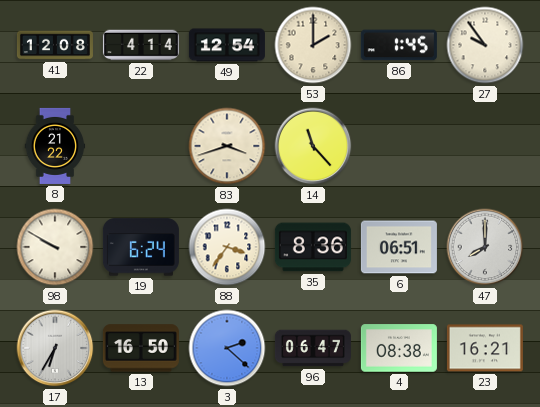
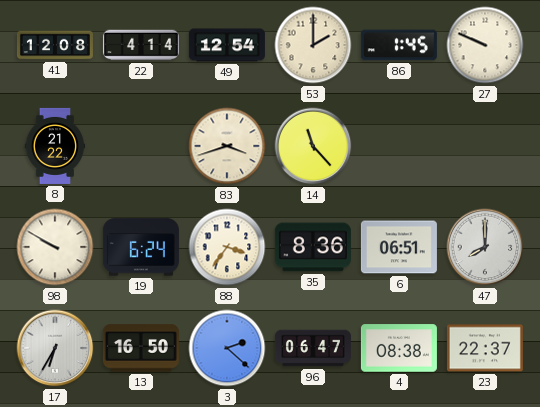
27: 9:54 -> 9:49
23: 16:21 -> 22:37
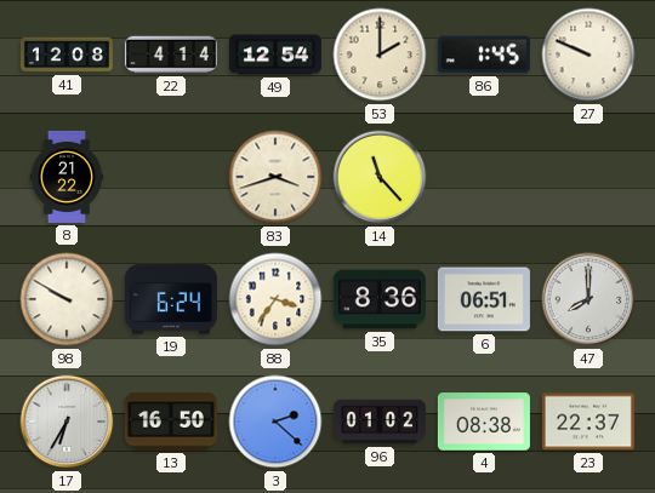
96: 06:47 -> 01:02
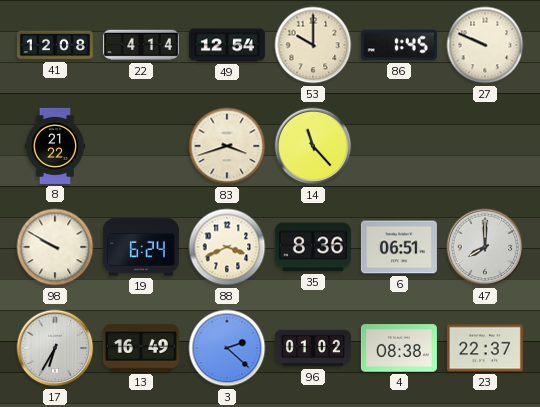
53: 2:00 -> 10:00
88: 3:36 -> 3:41
13: 16:50 -> 16:49
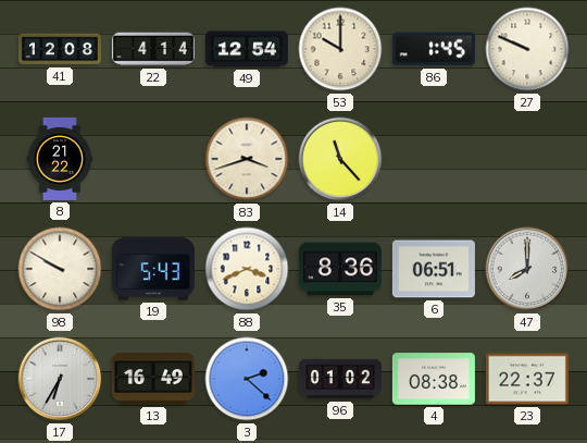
19: 6:24 -> 5:43
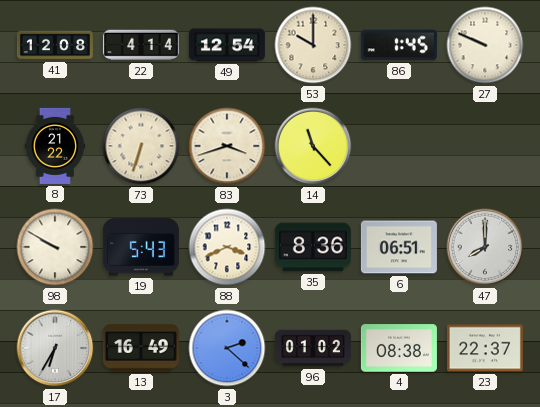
73: none -> 6:33
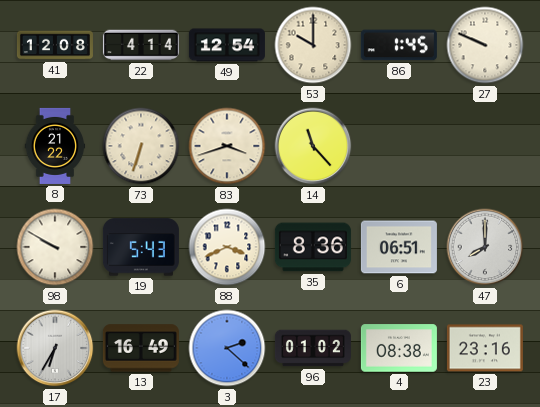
23: 22:37 -> 23:16
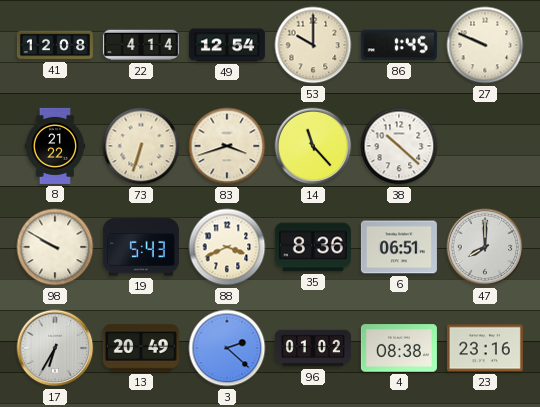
38: none -> 10:22
13: 16:49 -> 20:49
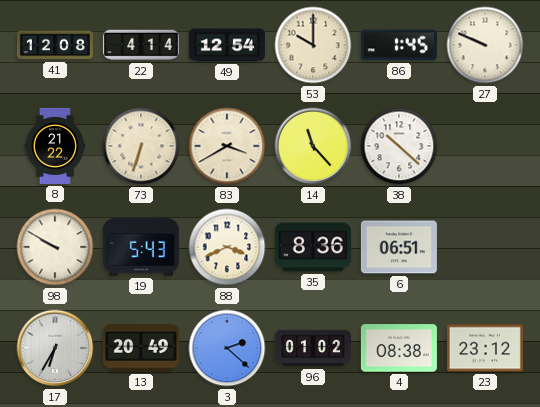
83: 3:42 -> 3:40
47: 8:00 -> none
23: 23:16 -> 23:12
